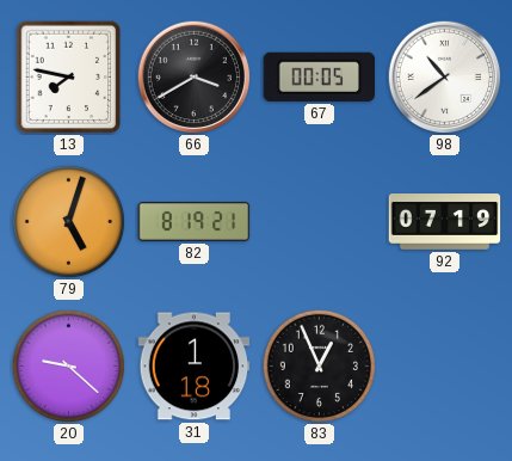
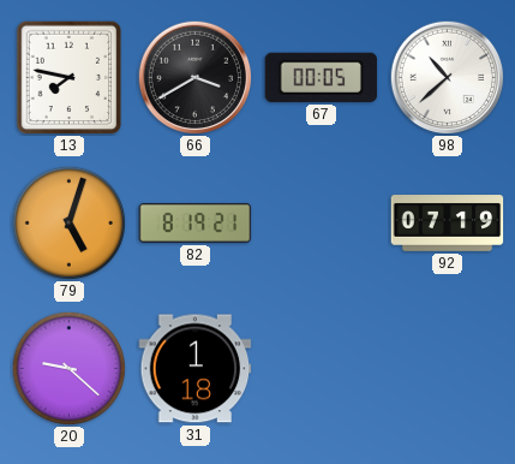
98: 10:39 -> 10:38
83: 12:56 -> none
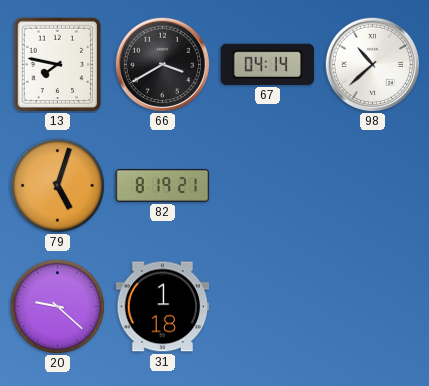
67: 00:05 -> 04:14
92: 07:19 -> none
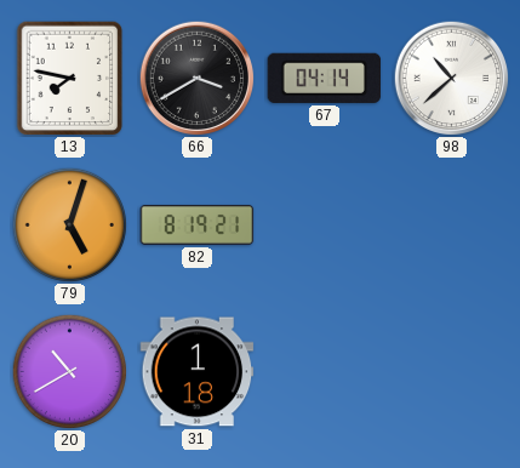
20: 9:22 -> 10:40
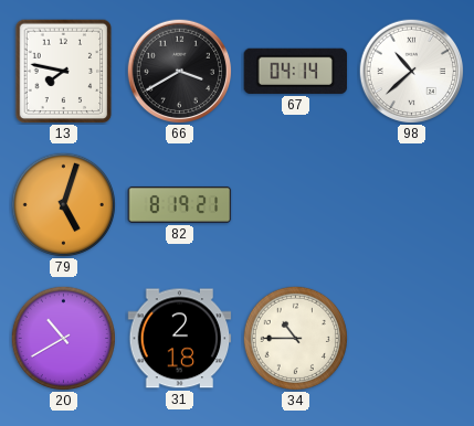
31: 1:18 -> 2:18
34: none -> 10:45
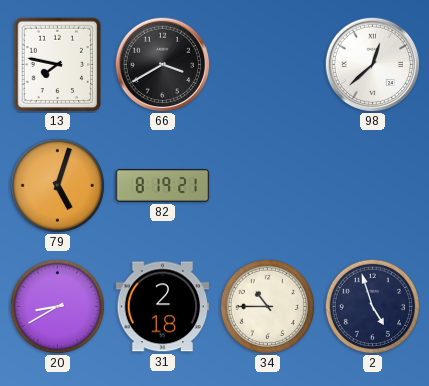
67: 04:14 -> none
98: 10:38 -> 12:38
20: 10:40 -> 8:40
2: none -> 4:57
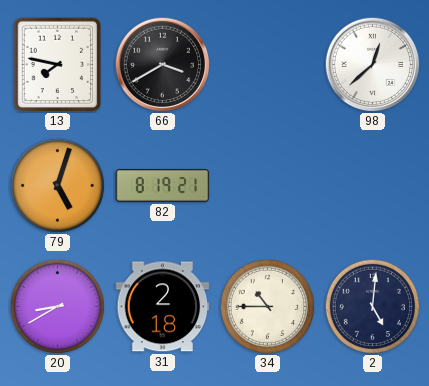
2: 4:57 -> 5:01
